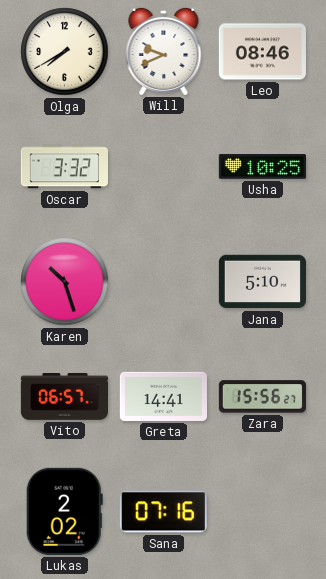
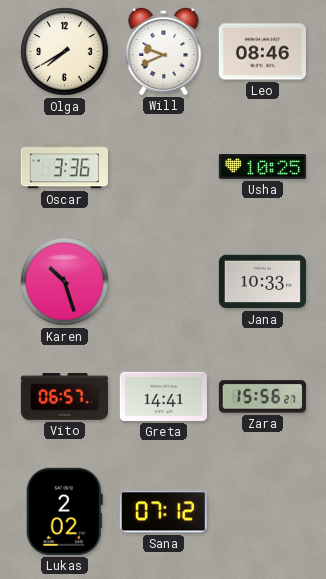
Oscar: 3:32 -> 3:36
Jana: 5:10 -> 10:33
Sana: 07:16 -> 07:12
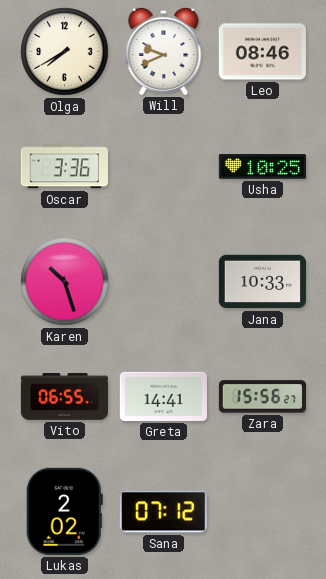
Vito: 06:57 -> 06:55
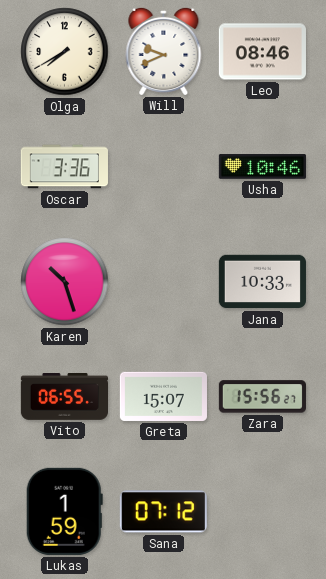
Usha: 10:25 -> 10:46
Greta: 14:41 -> 15:07
Lukas: 2:02 -> 1:59
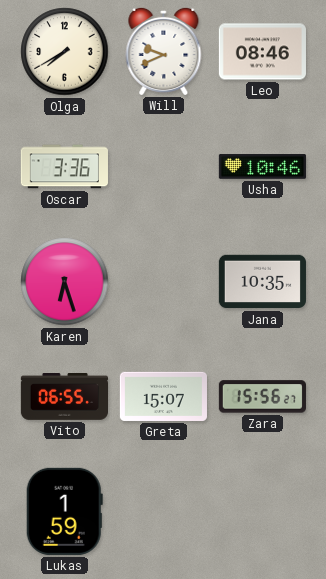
Karen: 10:27 -> 6:27
Jana: 10:33 -> 10:35
Sana: 07:12 -> none
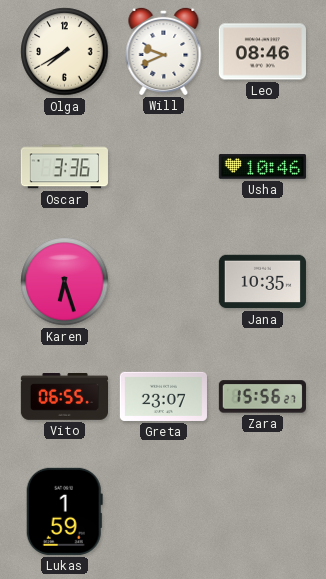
Greta: 15:07 -> 23:07
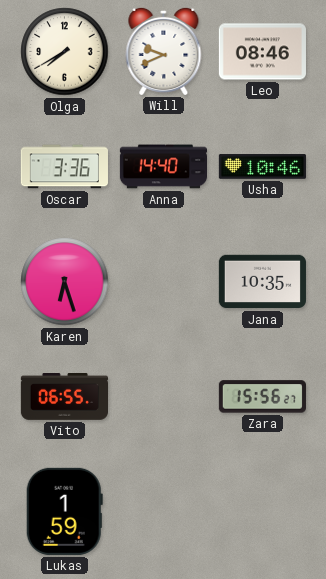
Anna: none -> 14:40
Greta: 23:07 -> none
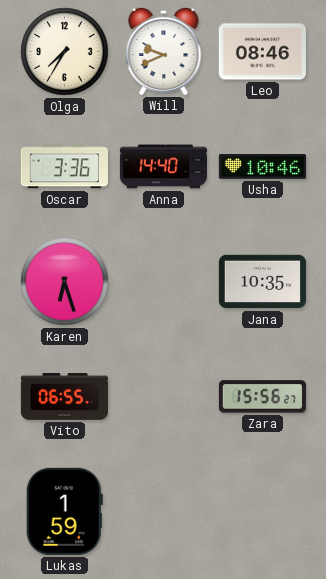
Olga: 7:40 -> 7:35
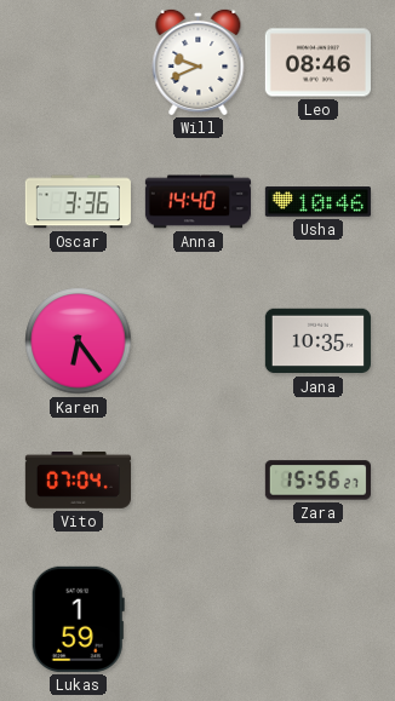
Olga: 7:35 -> none
Karen: 6:27 -> 6:24
Vito: 06:55 -> 07:04
